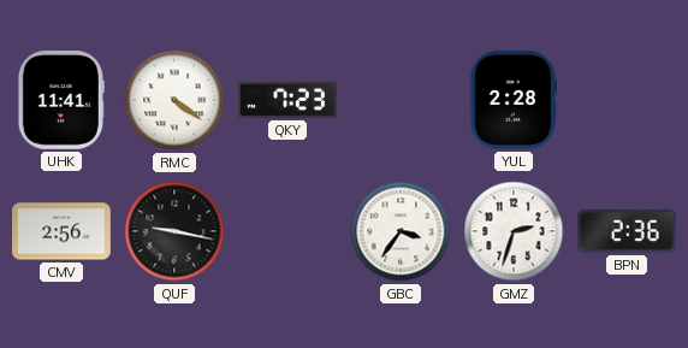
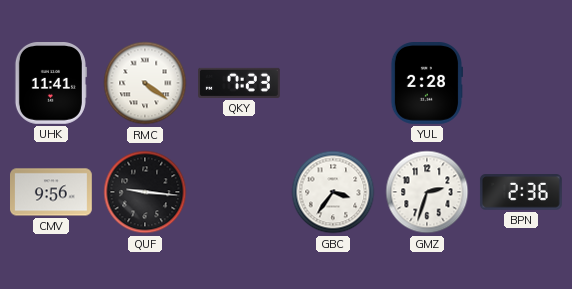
CMV: 2:56 -> 9:56
QUF: 9:17 -> 9:16
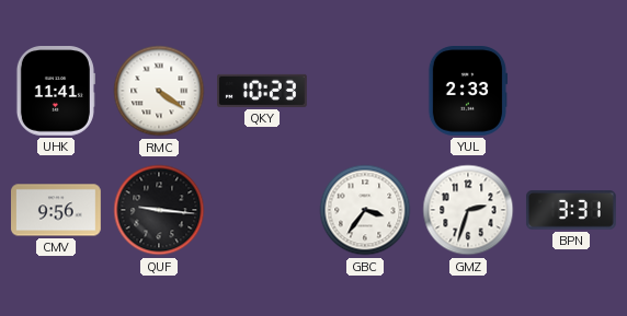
QKY: 7:23 -> 10:23
YUL: 2:28 -> 2:33
BPN: 2:36 -> 3:31
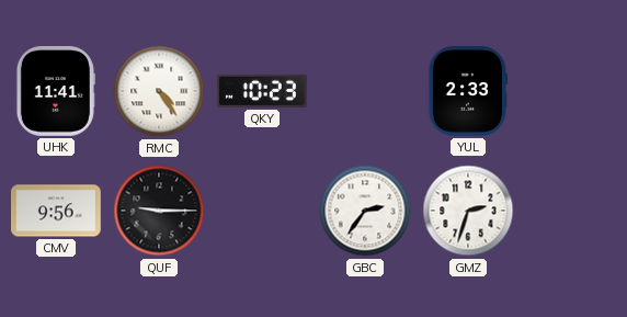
RMC: 4:21 -> 4:24
QUF: 9:16 -> 9:15
GBC: 3:36 -> 2:36
BPN: 3:31 -> none
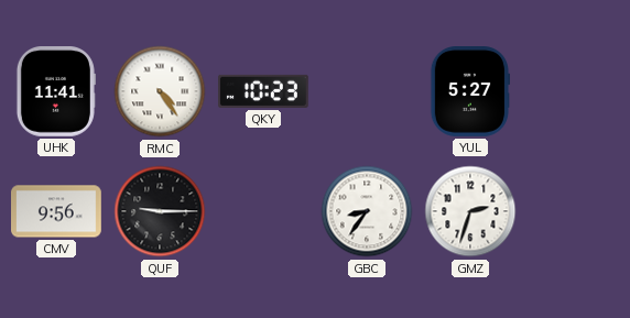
YUL: 2:33 -> 5:27
GBC: 2:36 -> 8:36
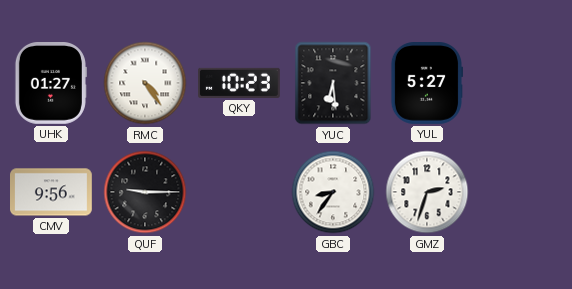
UHK: 11:41 -> 01:27
YUC: none -> 6:29
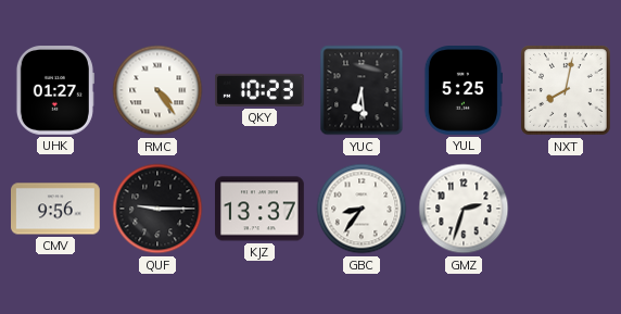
YUL: 5:27 -> 5:25
NXT: none -> 8:02
KJZ: none -> 13:37
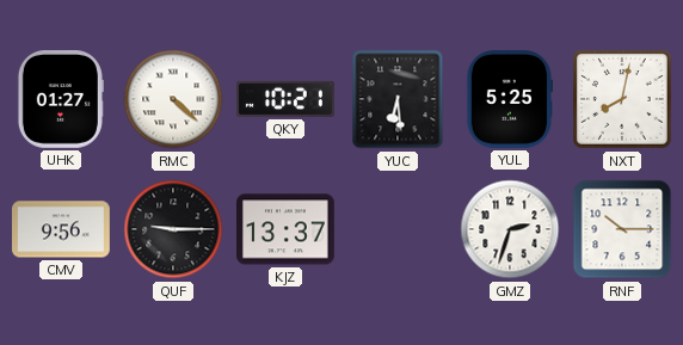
RMC: 4:24 -> 4:22
QKY: 10:23 -> 10:21
GBC: 8:36 -> none
RNF: none -> 10:15
